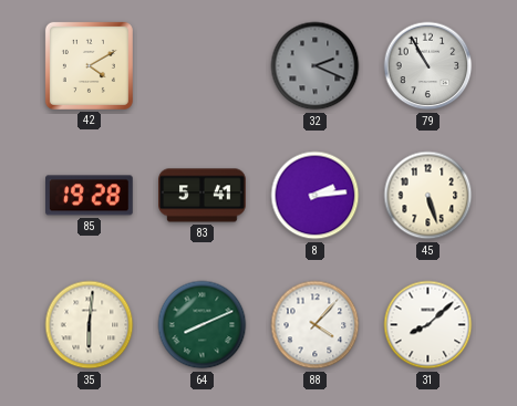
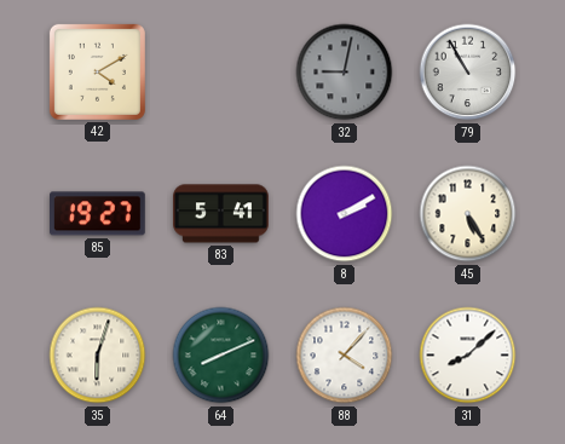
32: 2:19 -> 9:02
85: 19:28 -> 19:27
8: 2:14 -> 2:10
45: 5:27 -> 5:25
35: 6:01 -> 6:03
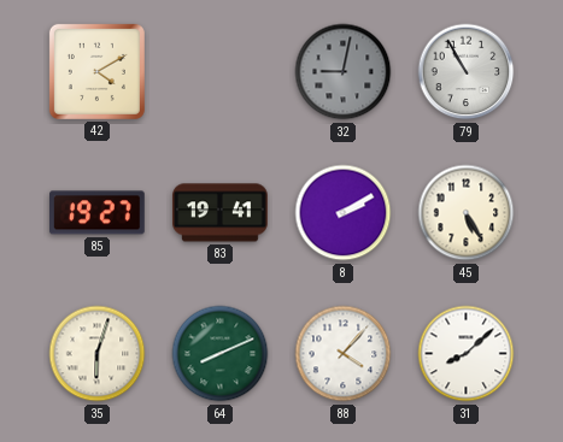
83: 5:41 -> 19:41
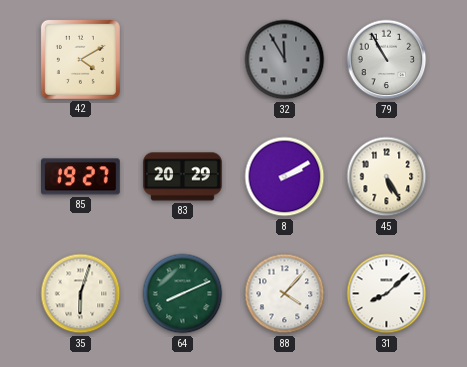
32: 9:02 -> 11:55
83: 19:41 -> 20:29
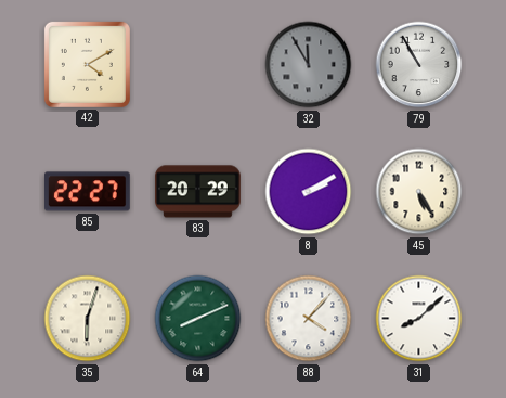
85: 19:27 -> 22:27
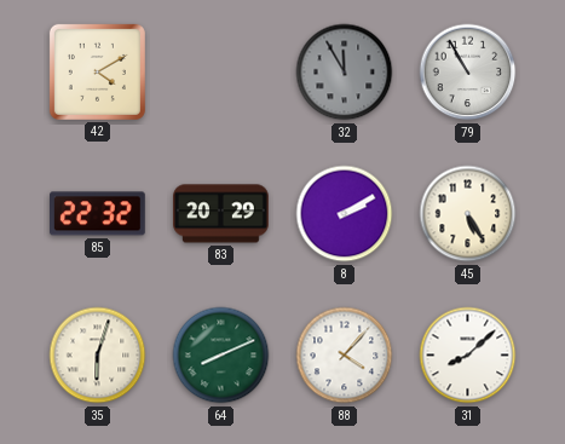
85: 22:27 -> 22:32
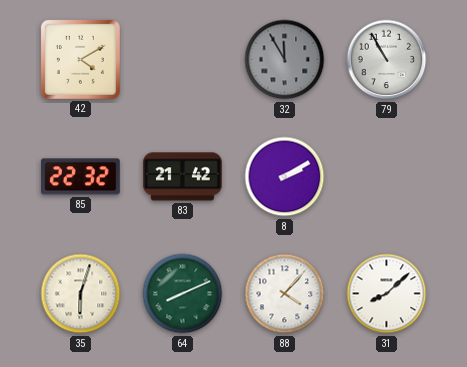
83: 20:29 -> 21:42
45: 5:25 -> none
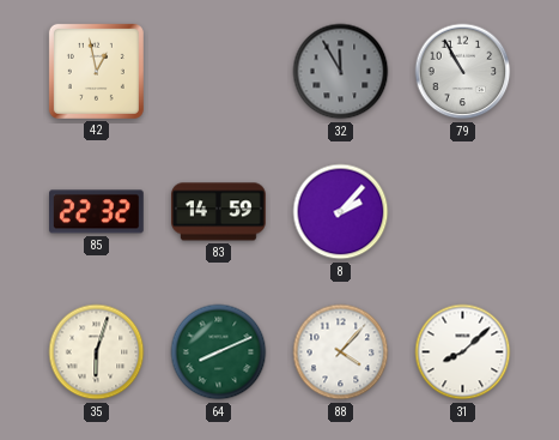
42: 4:10 -> 12:58
83: 21:42 -> 14:59
8: 2:10 -> 2:07
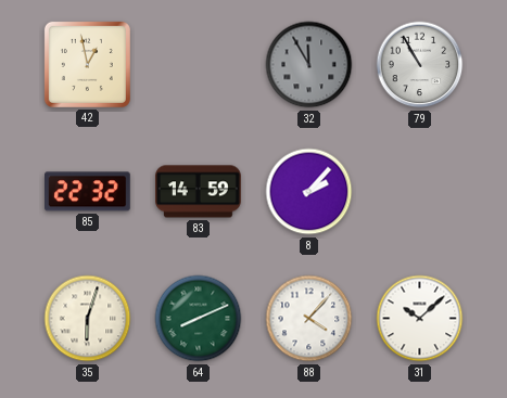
31: 8:08 -> 10:08
